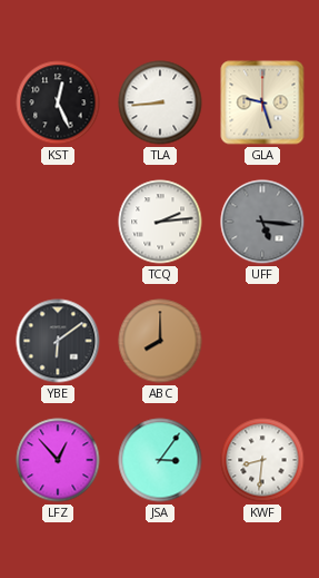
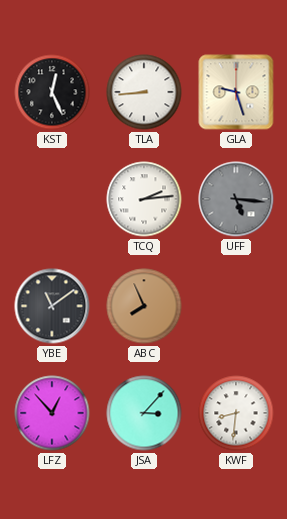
YBE: 6:09 -> 11:09
ABC: 8:00 -> 7:56
JSA: 3:06 -> 3:07
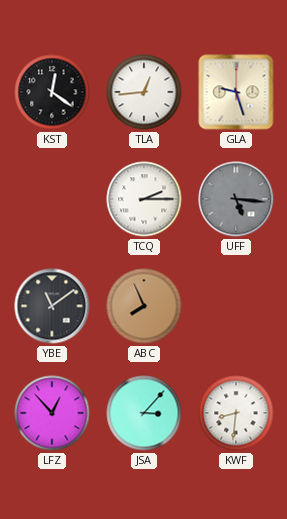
KST: 12:26 -> 12:21
TLA: 8:44 -> 12:44
TCQ: 2:14 -> 2:15
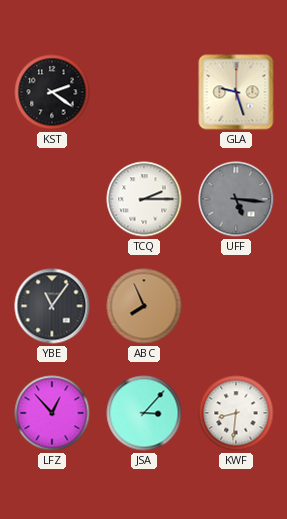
KST: 12:21 -> 2:21
TLA: 12:44 -> none
YBE: 11:09 -> 11:06
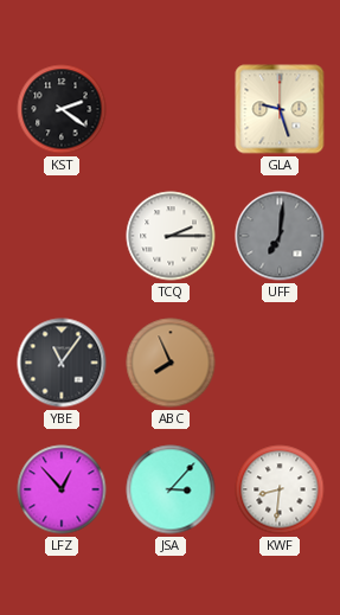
UFF: 5:16 -> 7:01
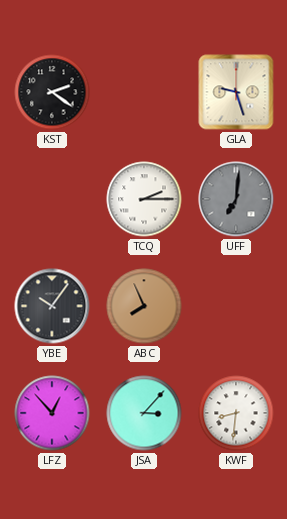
YBE: 11:06 -> 10:06
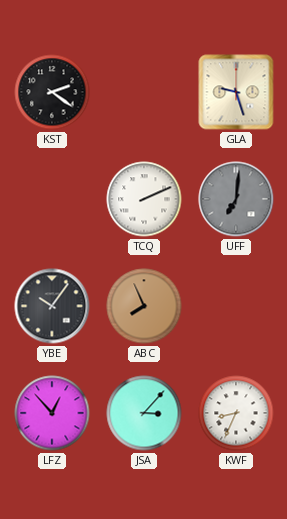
TCQ: 2:15 -> 2:11
KWF: 8:31 -> 8:34
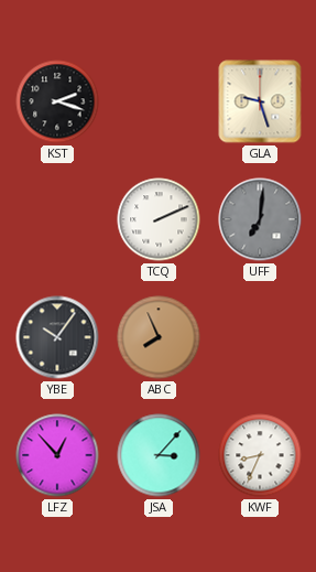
KST: 2:21 -> 2:18
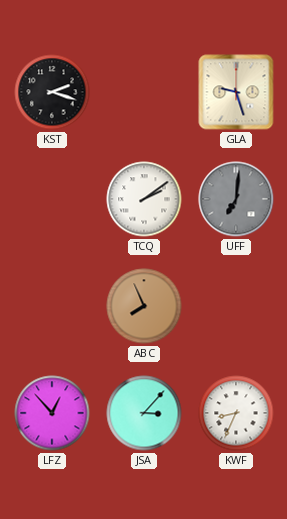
TCQ: 2:11 -> 2:09
YBE: 10:06 -> none
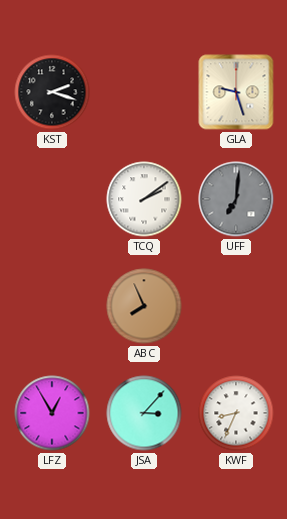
LFZ: 12:53 -> 12:55
